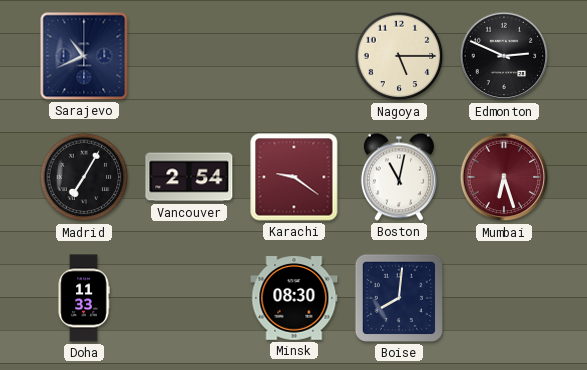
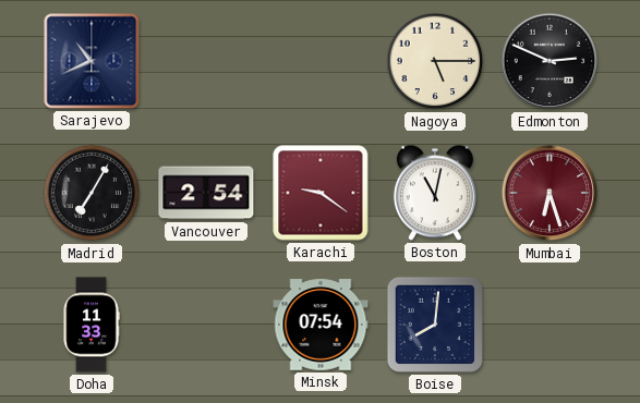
Minsk: 08:30 -> 07:54
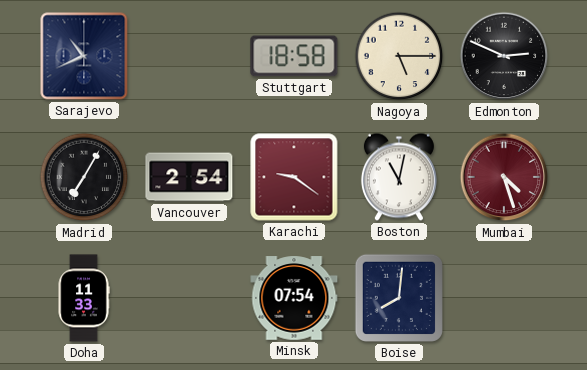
Stuttgart: none -> 18:58
Mumbai: 6:27 -> 4:27
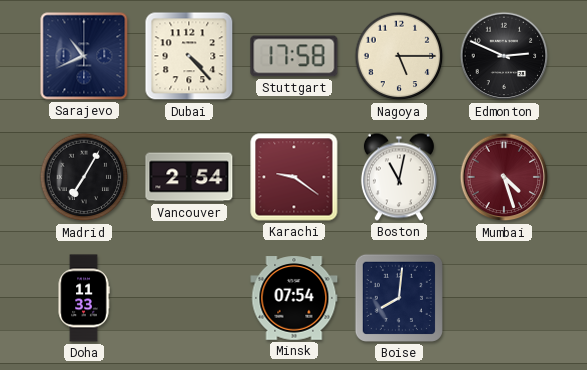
Dubai: none -> 4:23
Stuttgart: 18:58 -> 17:58
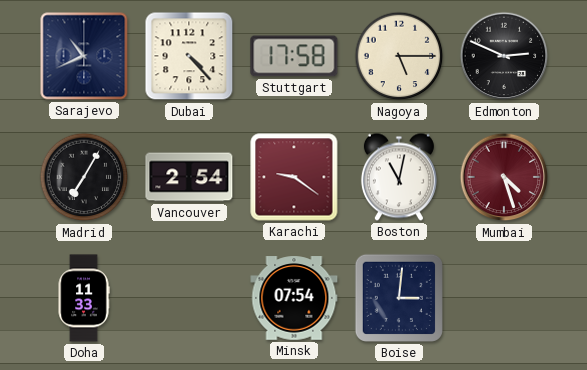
Boise: 8:01 -> 3:01
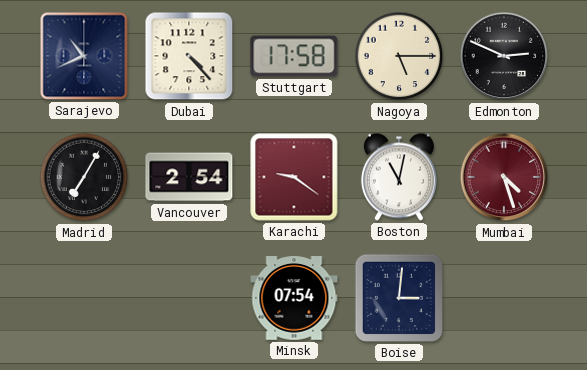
Doha: 11:33 -> none
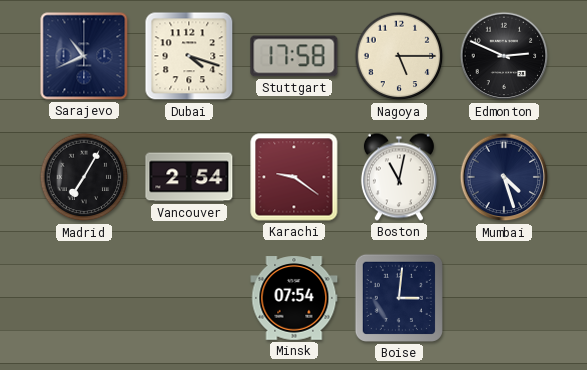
Dubai: 4:23 -> 4:18
Mumbai dial: burgundy -> navy
